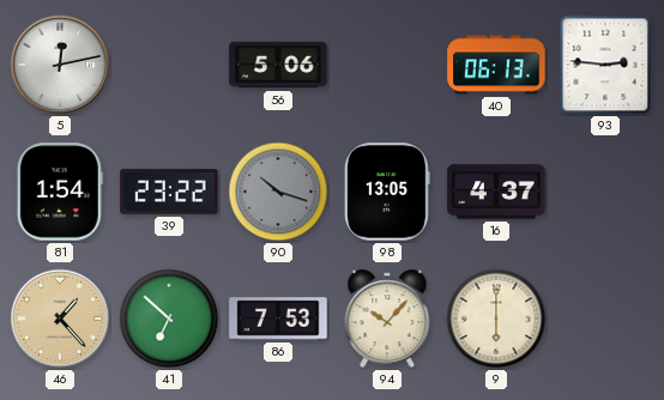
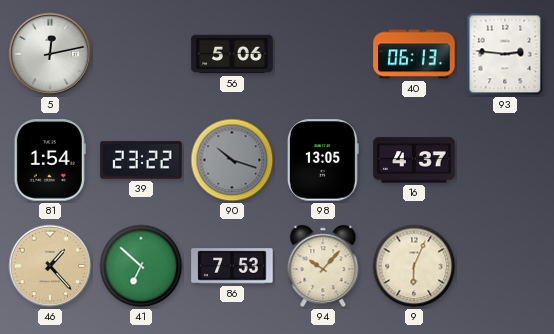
9: 6:00 -> 6:04
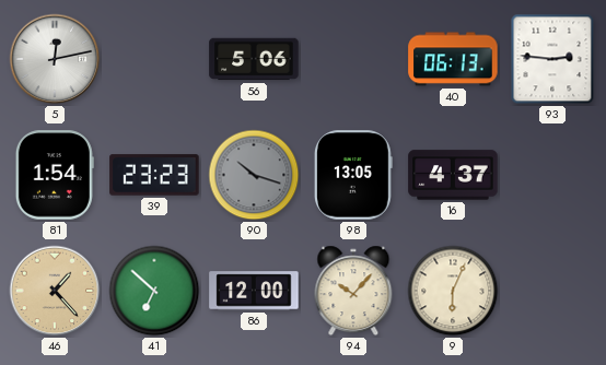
39: 23:22 -> 23:23
86: 7:53 -> 12:00
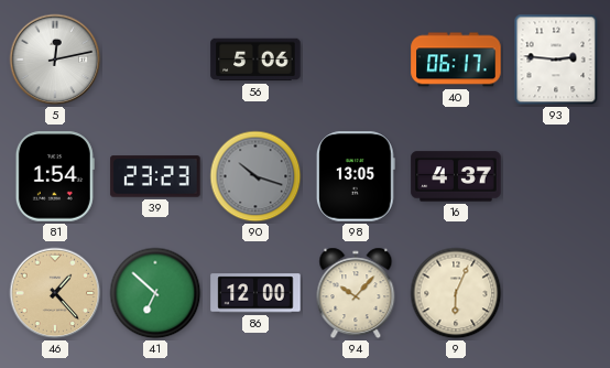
40: 06:13 -> 06:17
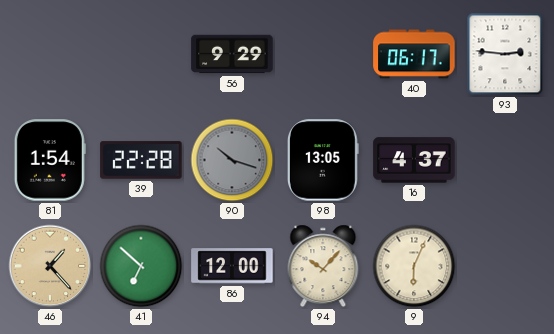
5: 12:13 -> none
56: 5:06 -> 9:29
39: 23:23 -> 22:28
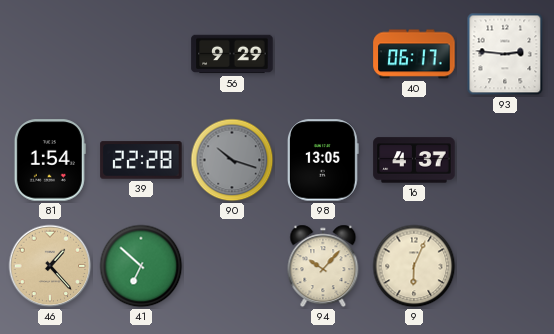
86: 12:00 -> none
